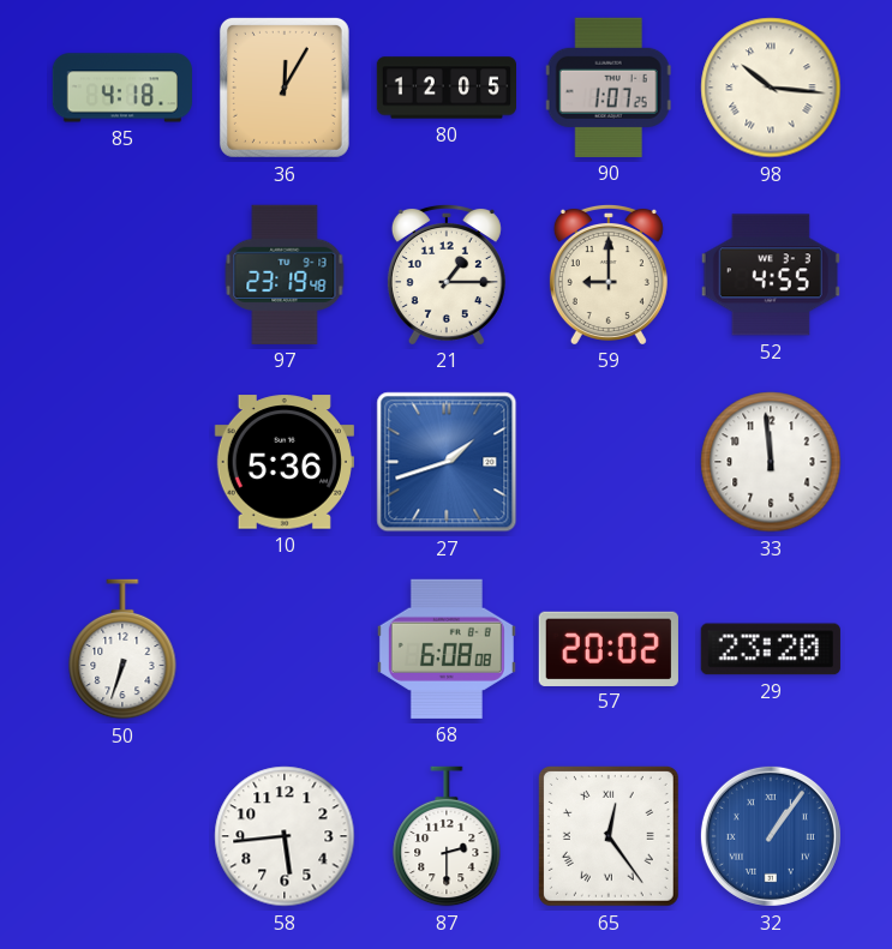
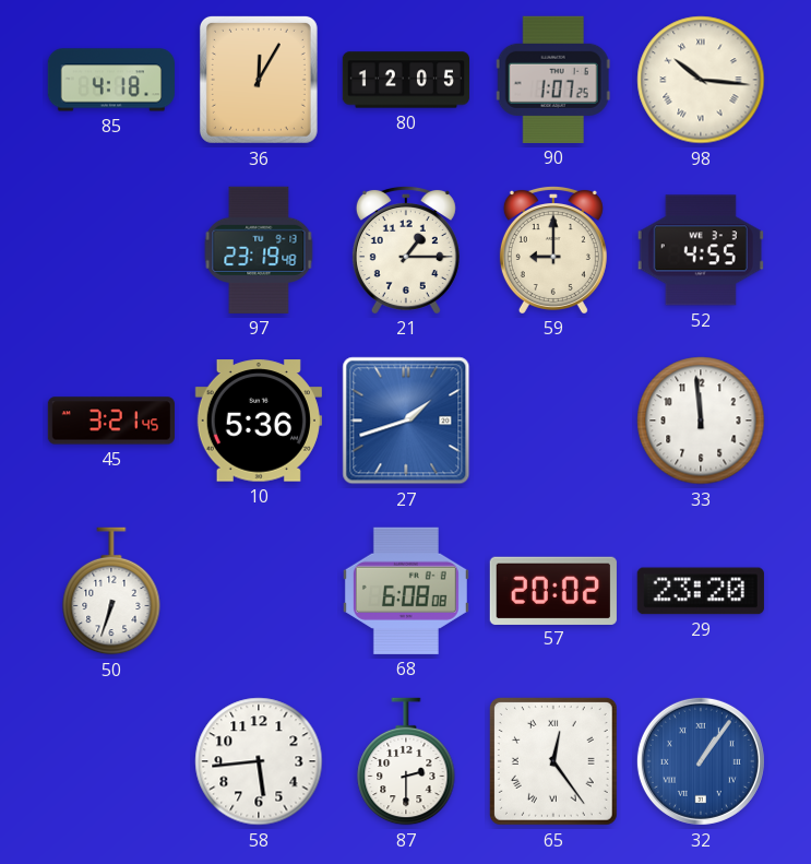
45: none -> 3:21
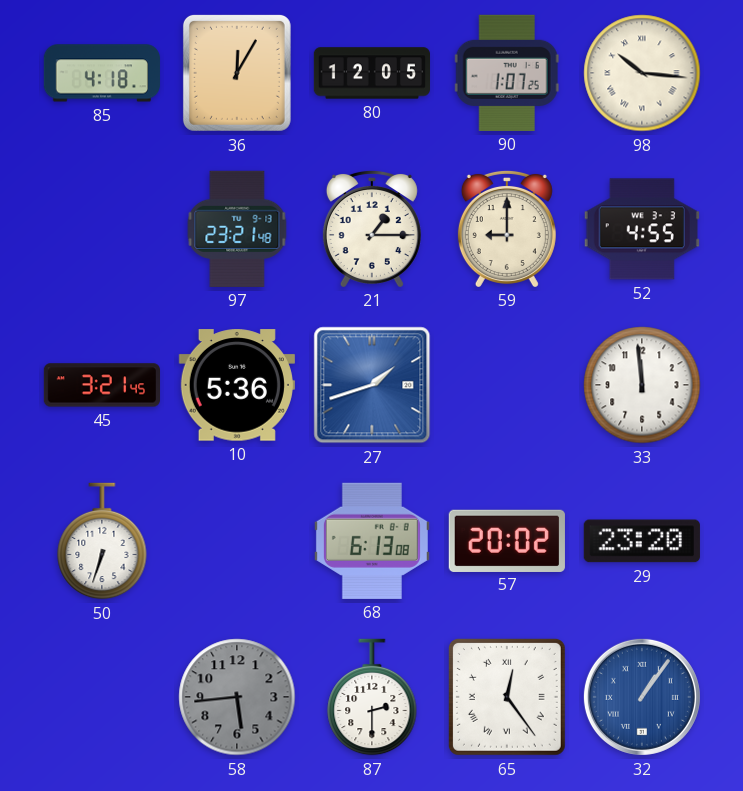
97: 23:19 -> 23:21
68: 6:08 -> 6:13
58 dial: white -> grey
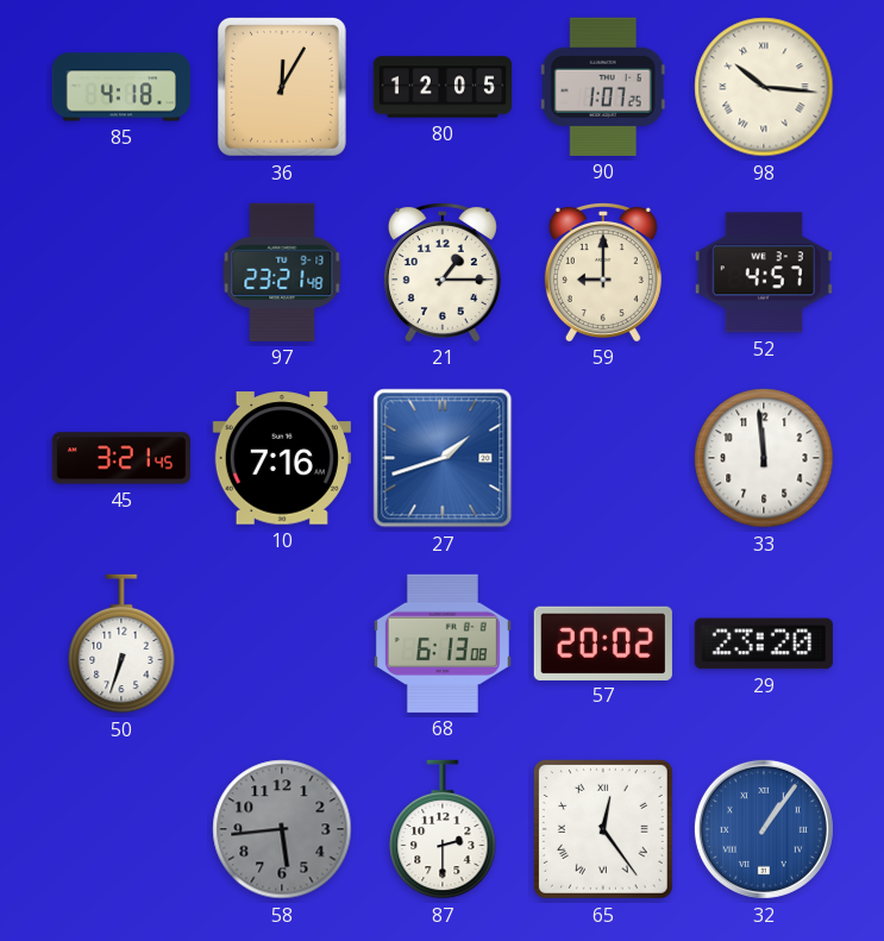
52: 4:55 -> 4:57
10: 5:36 -> 7:16
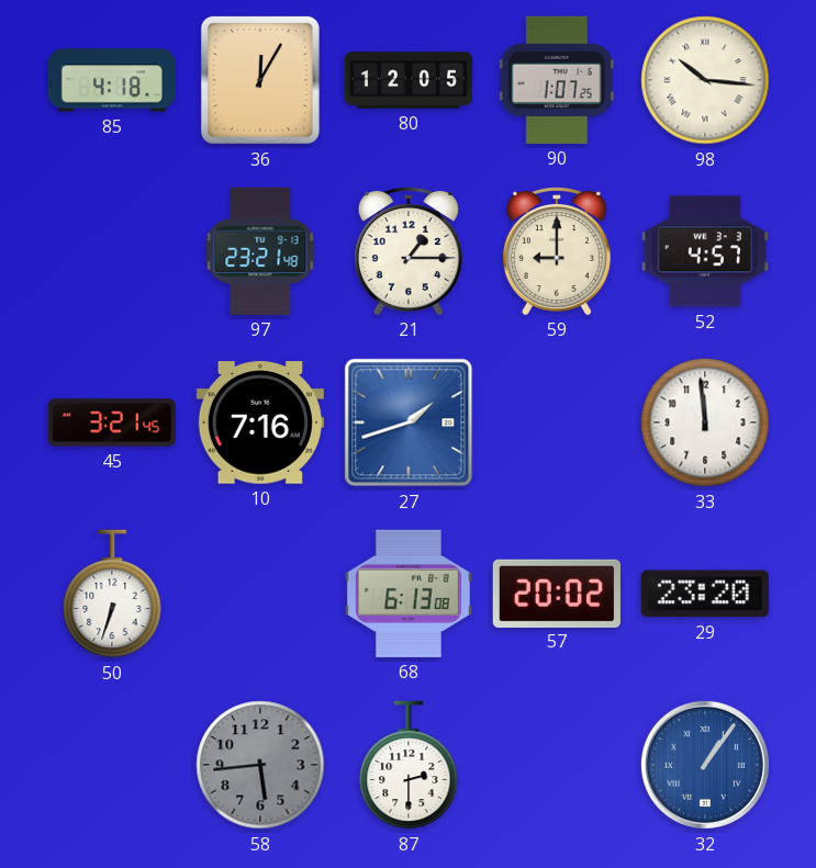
65: 12:24 -> none
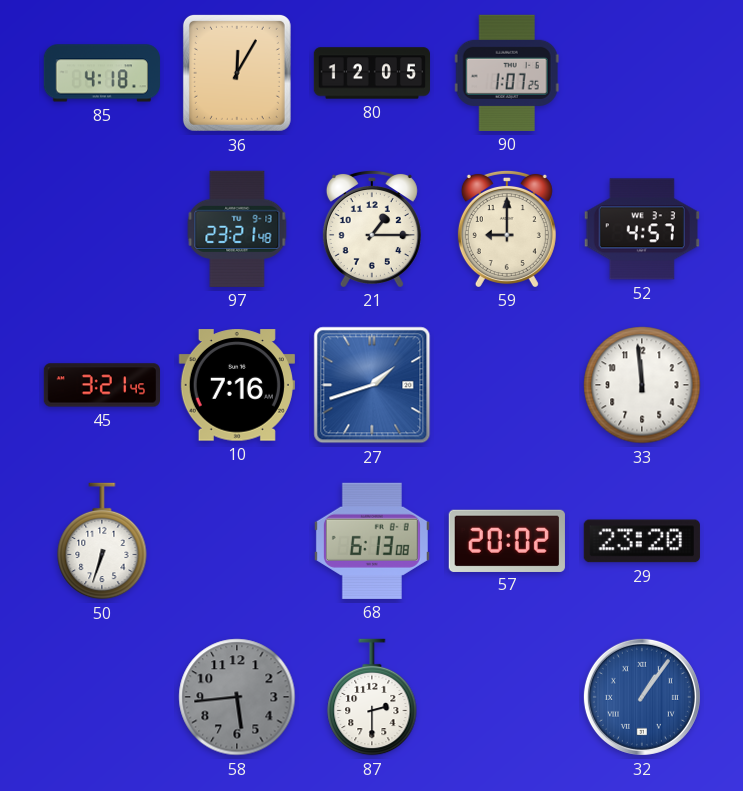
98: 10:16 -> none
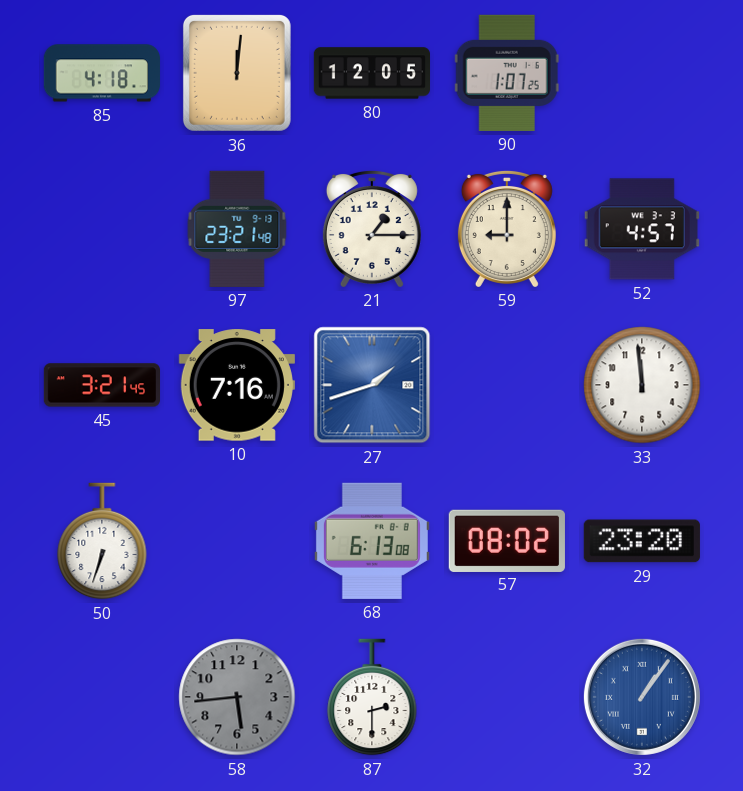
36: 12:05 -> 12:01
57: 20:02 -> 08:02
